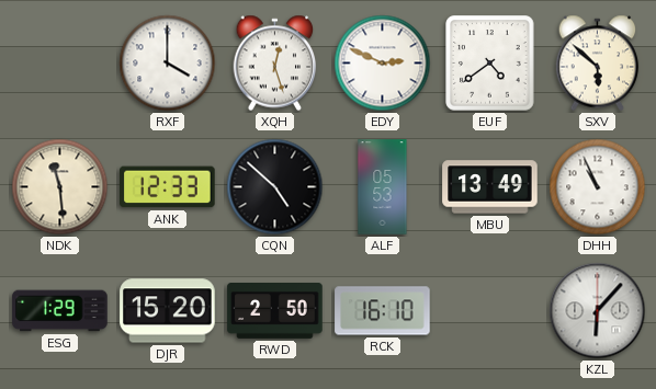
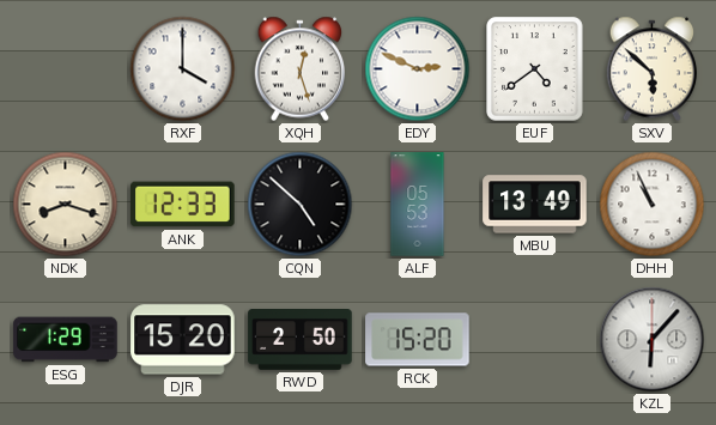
NDK: 11:29 -> 8:18
RCK: 16:10 -> 15:20
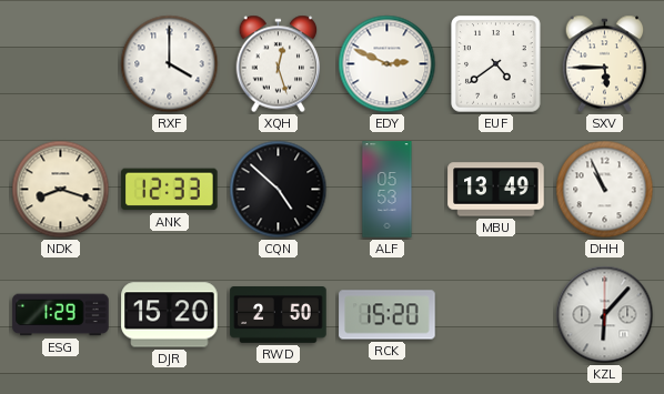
SXV: 5:52 -> 5:45
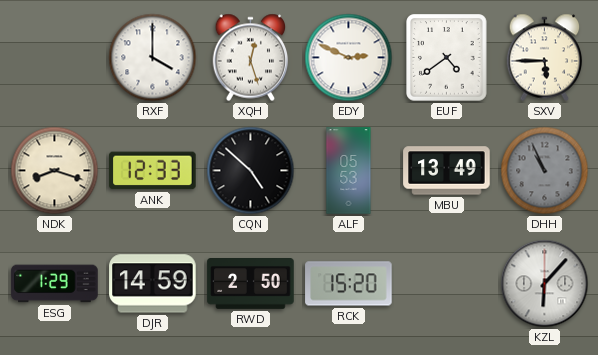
DHH dial: white -> grey
DJR: 15:20 -> 14:59
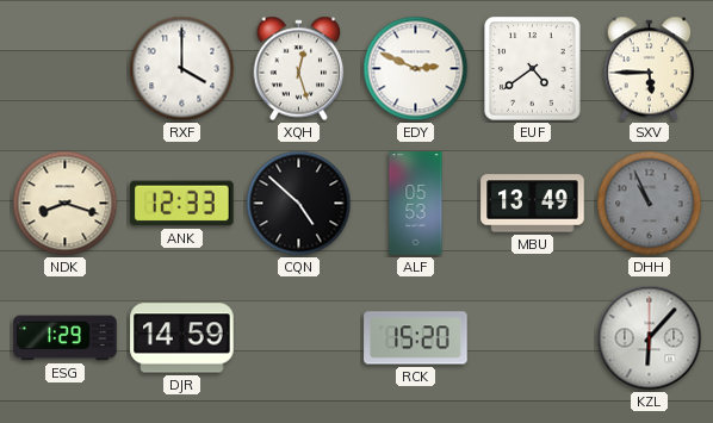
RWD: 2:50 -> none
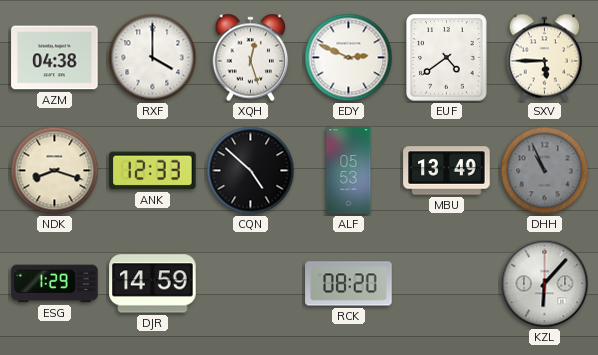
AZM: none -> 04:38
RCK: 15:20 -> 08:20
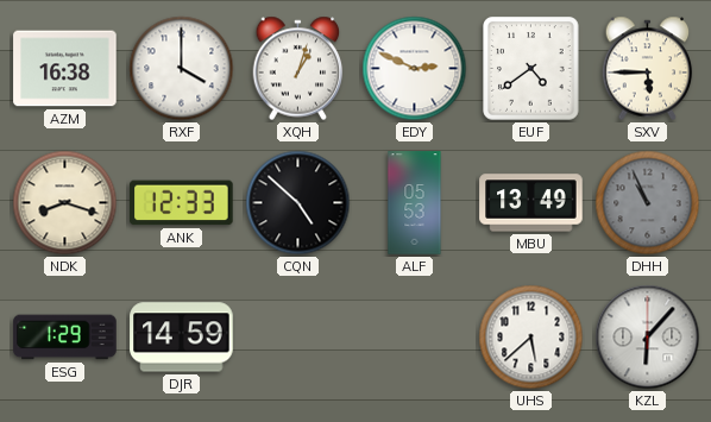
AZM: 04:38 -> 16:38
XQH: 12:27 -> 1:03
RCK: 08:20 -> none
UHS: none -> 5:38
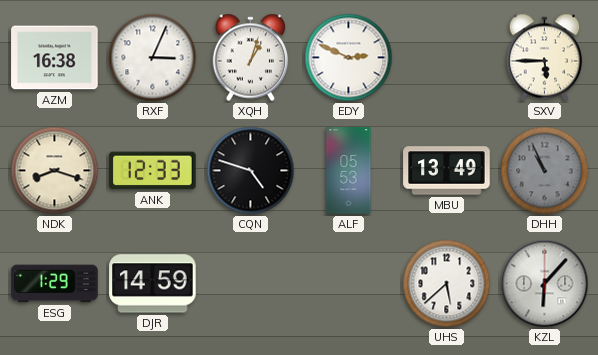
RXF: 4:00 -> 3:04
EUF: 4:39 -> none
CQN: 4:52 -> 4:48
